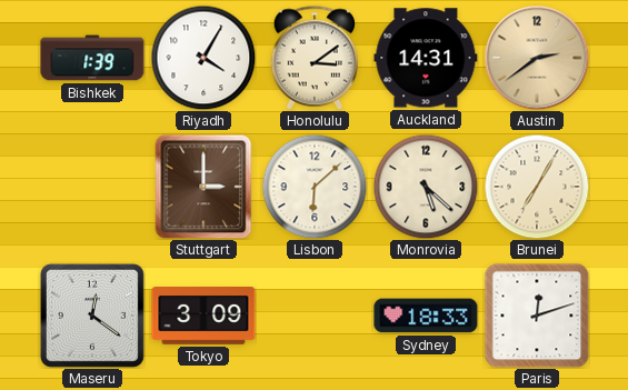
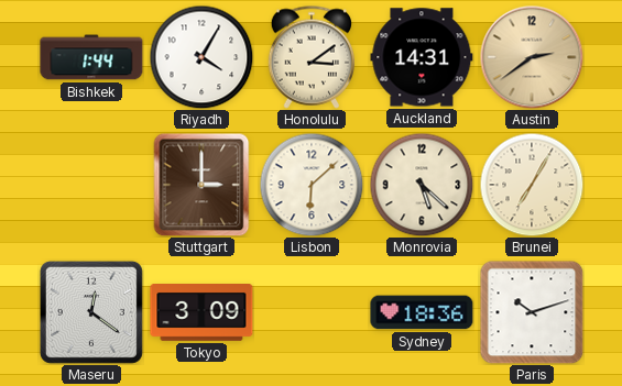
Bishkek: 1:39 -> 1:44
Sydney: 18:33 -> 18:36
Paris: 12:12 -> 10:12
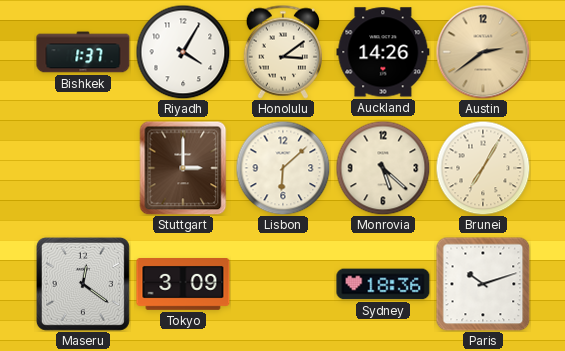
Bishkek: 1:44 -> 1:37
Auckland: 14:31 -> 14:26
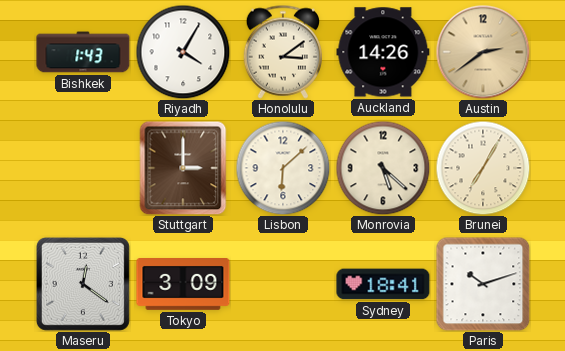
Bishkek: 1:37 -> 1:43
Sydney: 18:36 -> 18:41
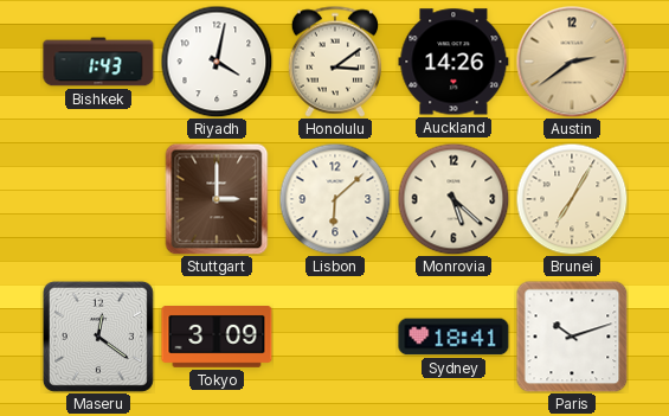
Riyadh: 4:05 -> 4:02
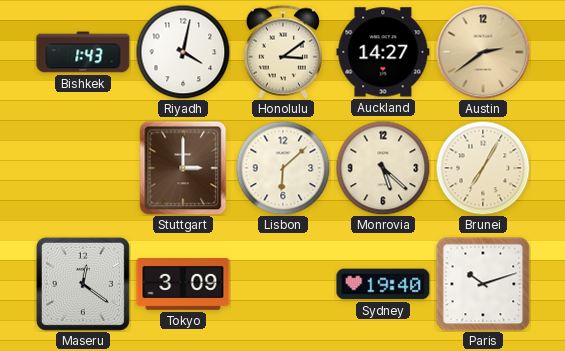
Auckland: 14:26 -> 14:27
Sydney: 18:41 -> 19:40
